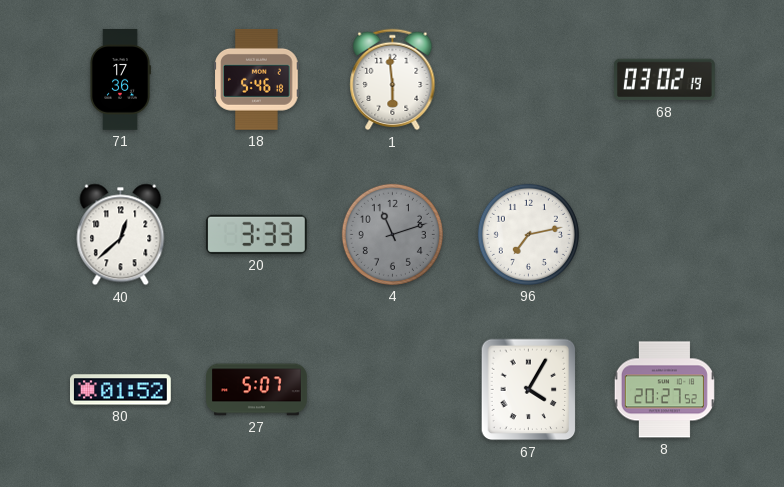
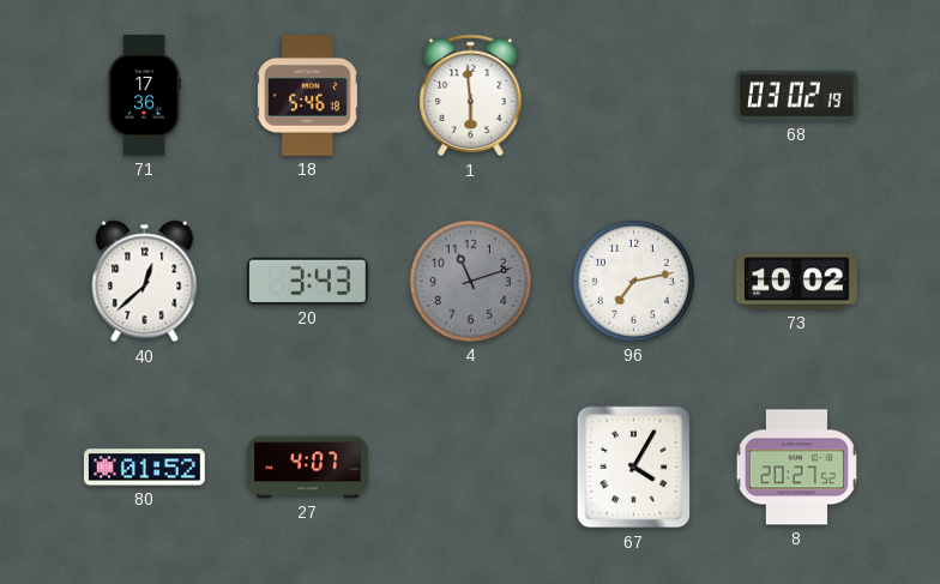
20: 3:33 -> 3:43
73: none -> 10:02
27: 5:07 -> 4:07
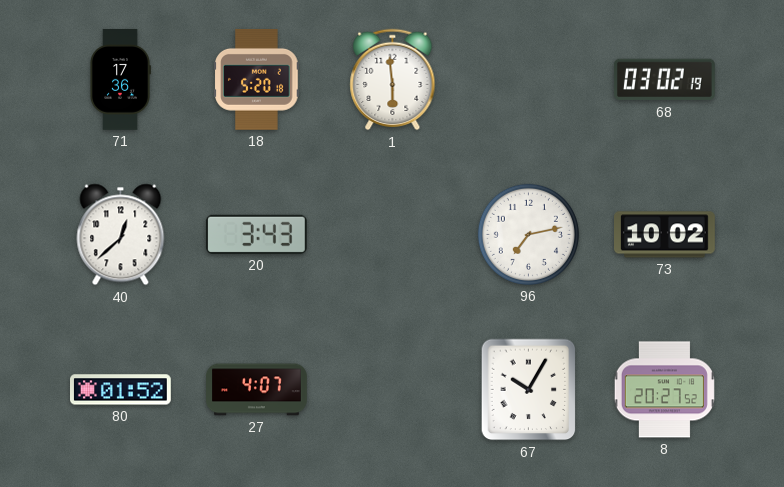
18: 5:46 -> 5:20
4: 11:12 -> none
67: 4:05 -> 10:05
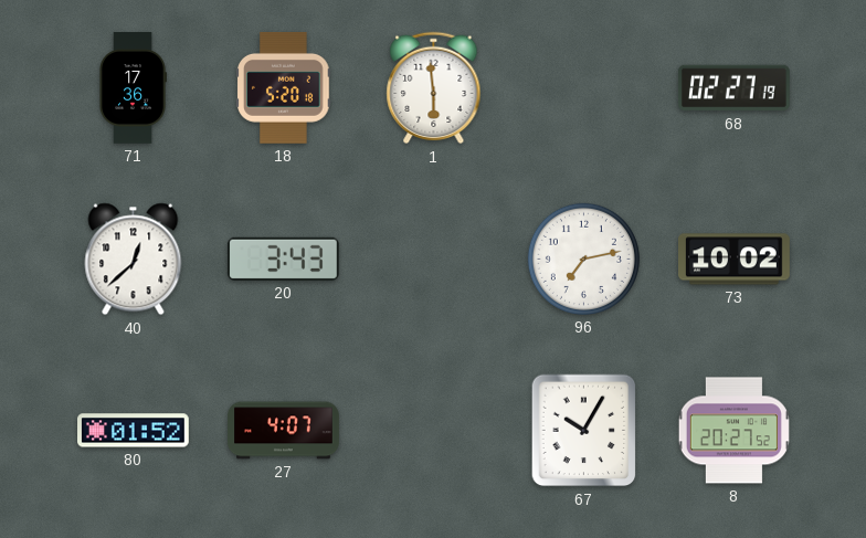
68: 03:02 -> 02:27
